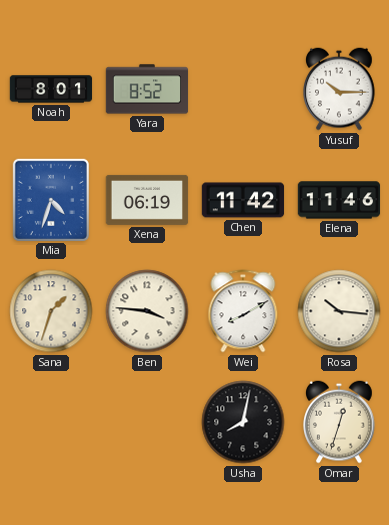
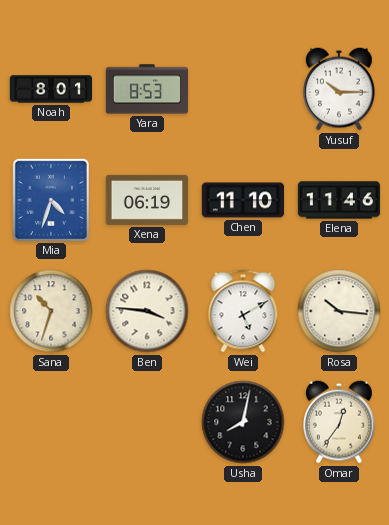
Yara: 8:52 -> 8:53
Chen: 11:42 -> 11:10
Sana: 1:33 -> 10:33
Wei: 8:10 -> 5:10
Omar: 12:33 -> 12:36
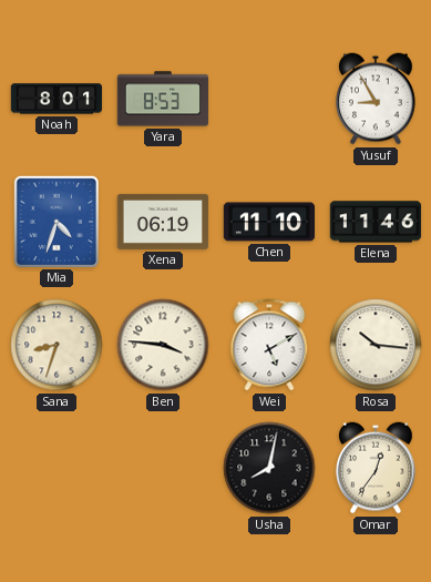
Yusuf: 10:15 -> 8:55
Sana: 10:33 -> 8:33
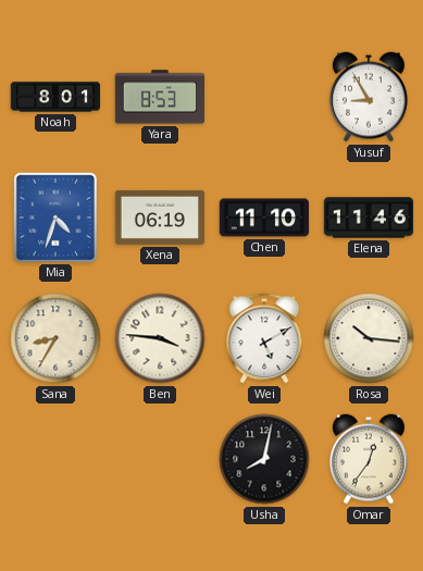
Sana: 8:33 -> 8:35
